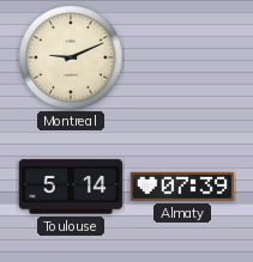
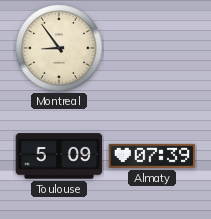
Montreal: 9:11 -> 8:54
Toulouse: 5:14 -> 5:09
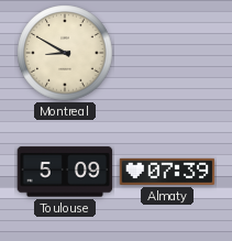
Montreal: 8:54 -> 8:50
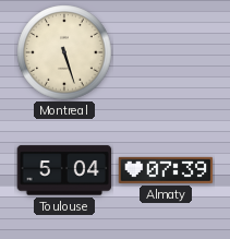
Montreal: 8:50 -> 5:27
Toulouse: 5:09 -> 5:04
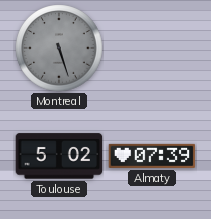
Montreal dial: cream -> grey
Toulouse: 5:04 -> 5:02
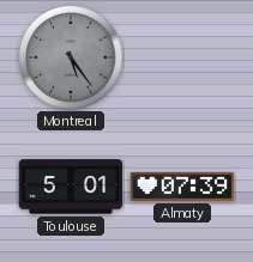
Montreal: 5:27 -> 5:24
Toulouse: 5:02 -> 5:01
